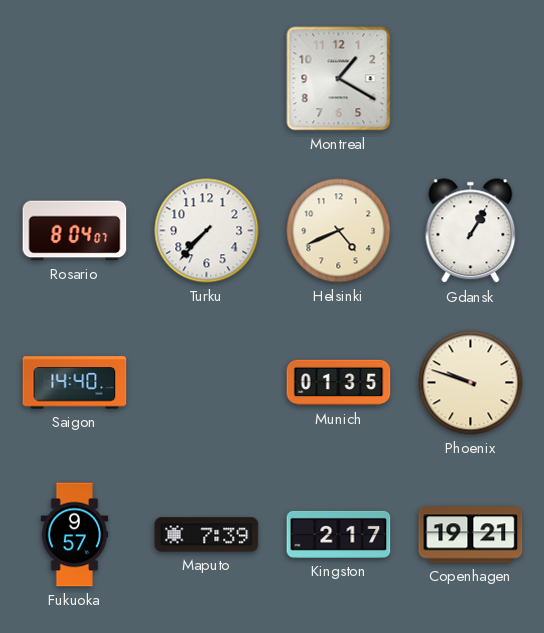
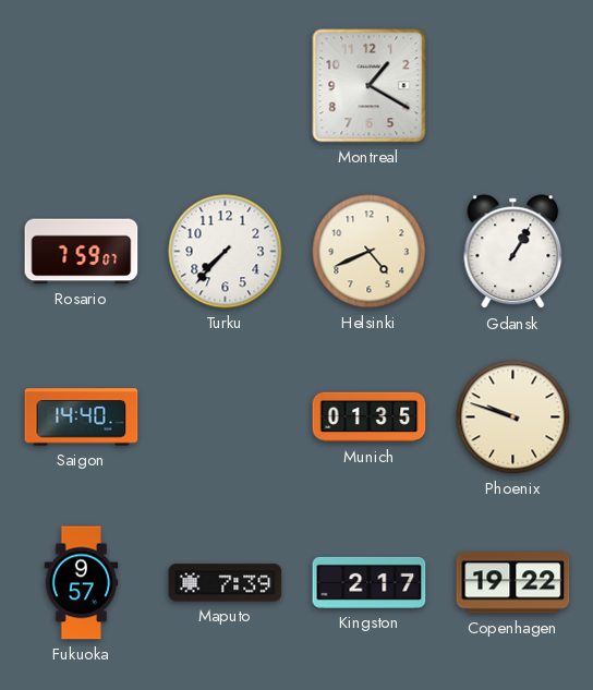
Rosario: 8:04 -> 7:59
Copenhagen: 19:21 -> 19:22
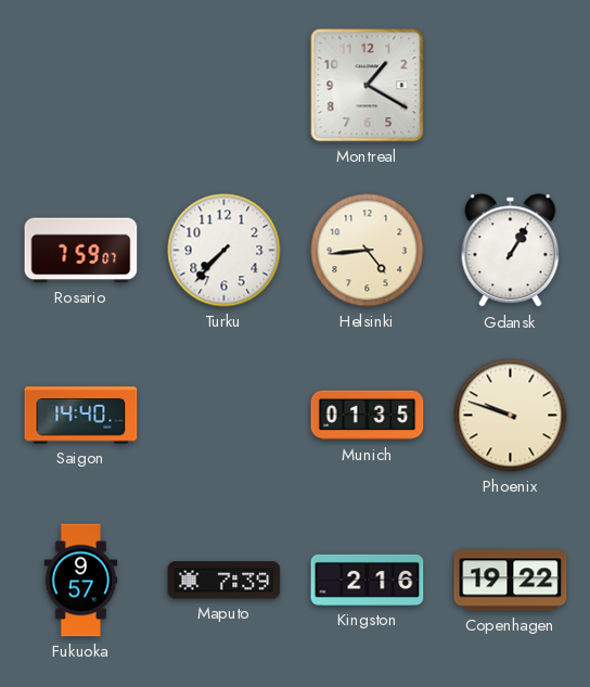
Helsinki: 4:41 -> 4:44
Kingston: 2:17 -> 2:16
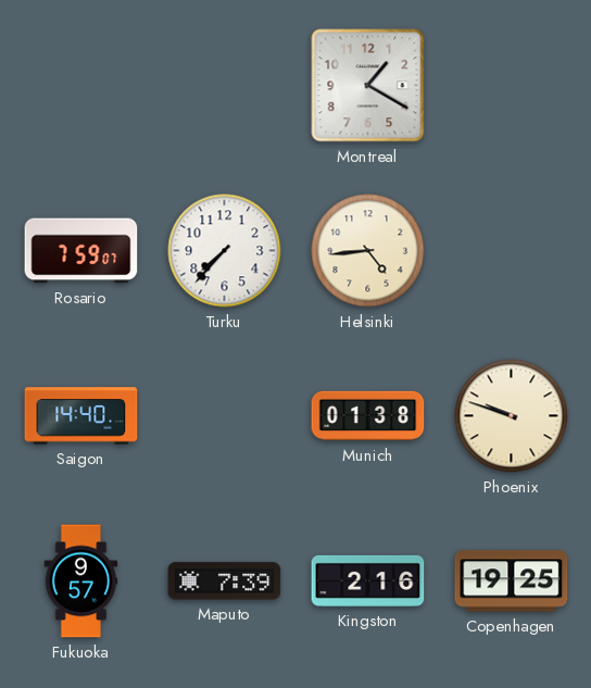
Gdansk: 1:05 -> none
Munich: 01:35 -> 01:38
Copenhagen: 19:22 -> 19:25
